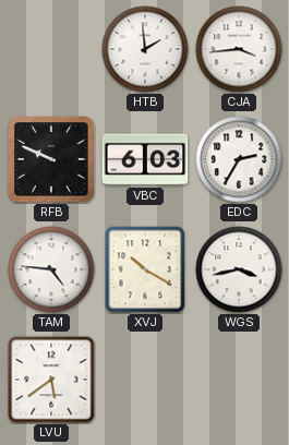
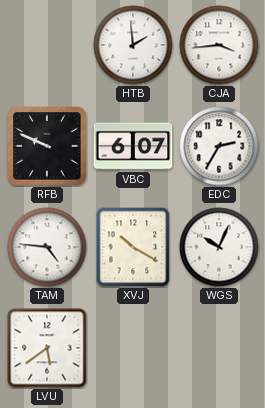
VBC: 6:03 -> 6:07
WGS: 3:43 -> 10:04
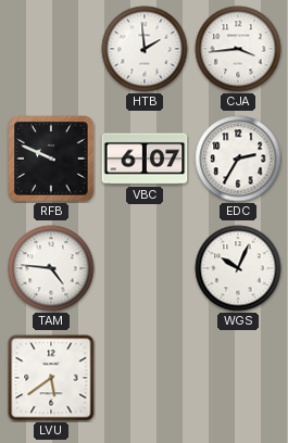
XVJ: 10:20 -> none
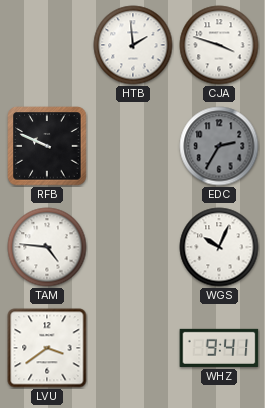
CJA: 3:44 -> 3:48
VBC: 6:07 -> none
EDC dial: white -> grey
LVU: 5:39 -> 3:39
WHZ: none -> 9:41
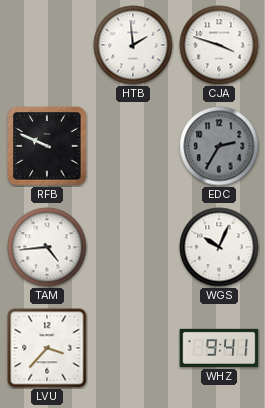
TAM: 4:46 -> 4:44
LVU: 3:39 -> 3:37
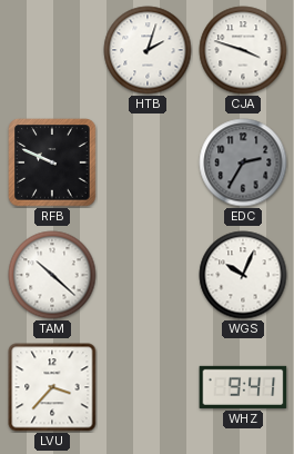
HTB: 1:59 -> 2:03
TAM: 4:44 -> 10:22
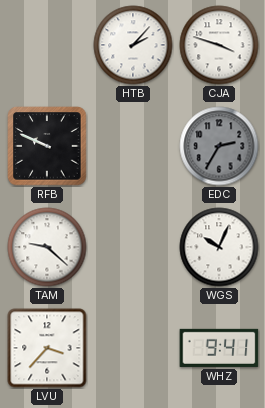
HTB: 2:03 -> 2:07
TAM: 10:22 -> 9:22
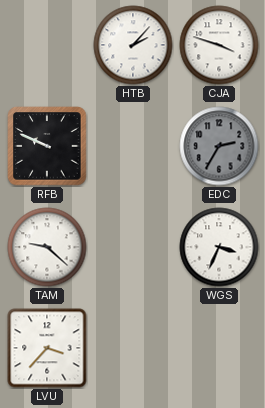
WGS: 10:04 -> 3:34
WHZ: 9:41 -> none
